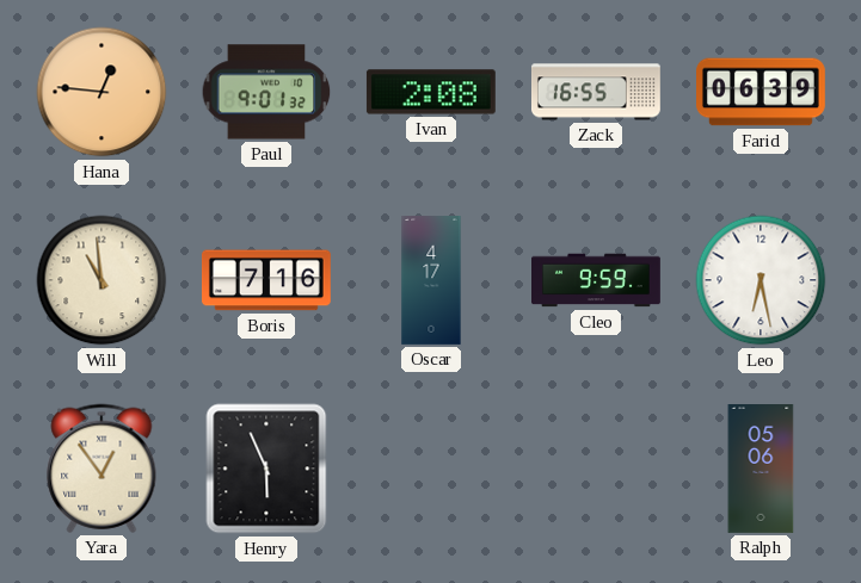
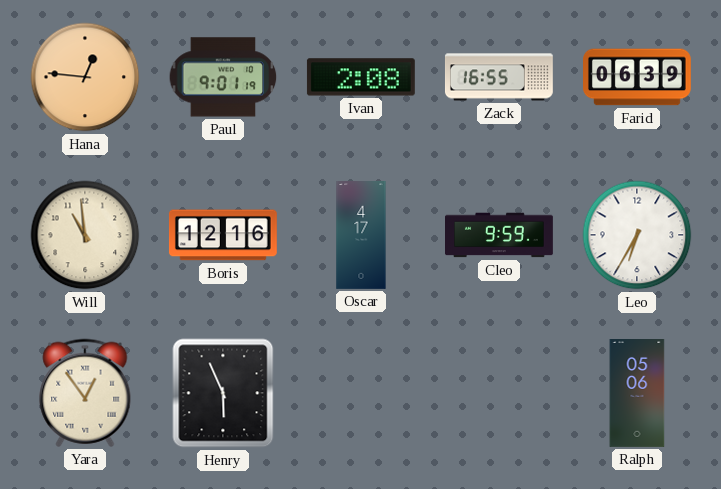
Paul: 9:01:32 -> 9:01:19
Boris: 7:16 -> 12:16
Leo: 6:28 -> 6:35
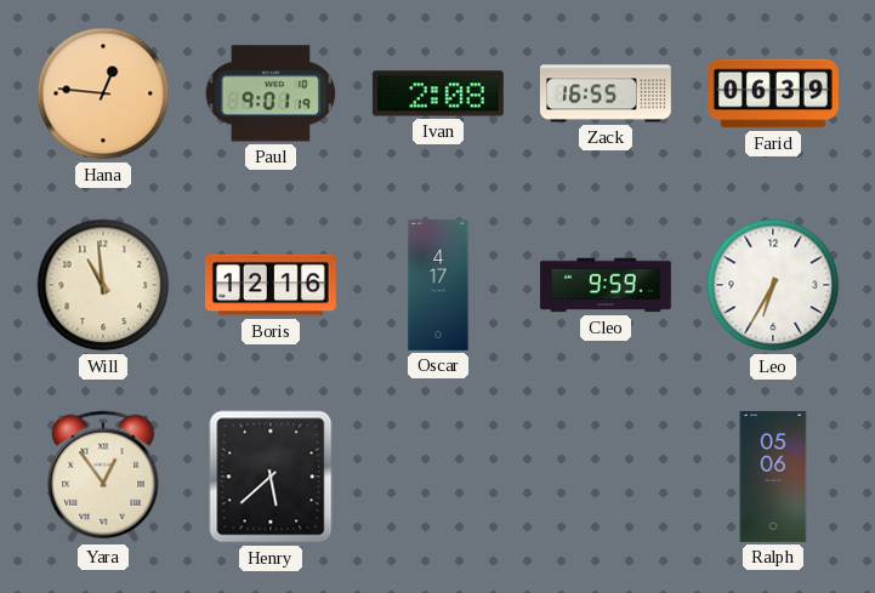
Henry: 5:56 -> 5:38
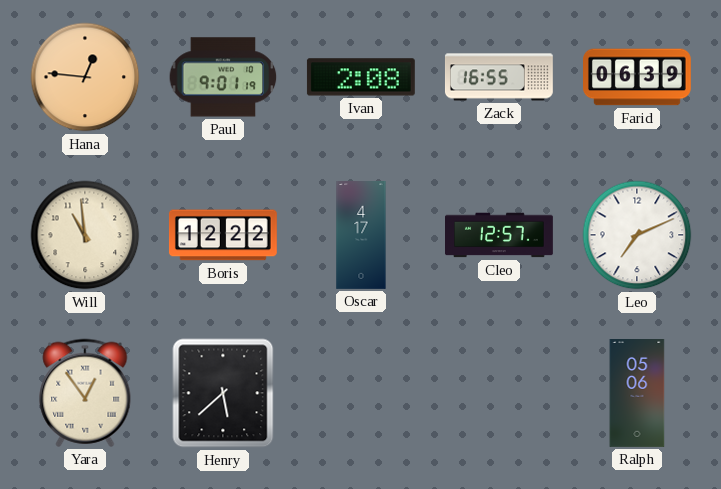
Boris: 12:16 -> 12:22
Cleo: 9:59 -> 12:57
Leo: 6:35 -> 7:11
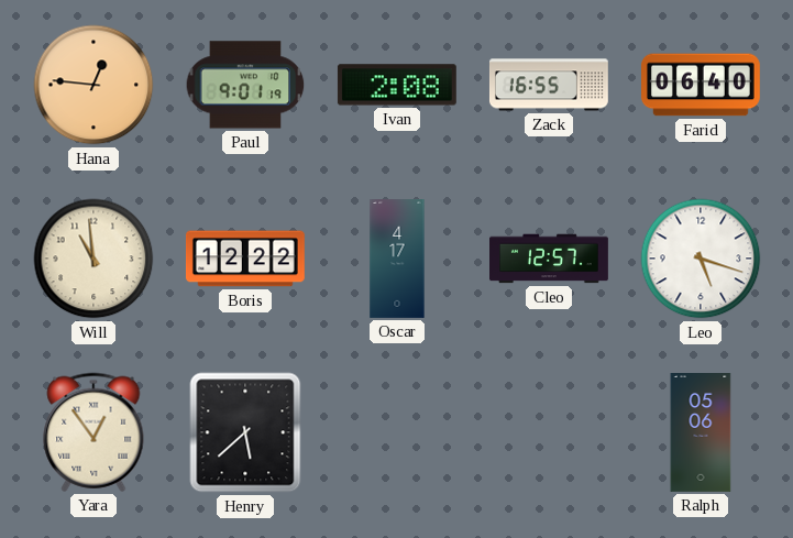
Farid: 06:39 -> 06:40
Leo: 7:11 -> 5:18
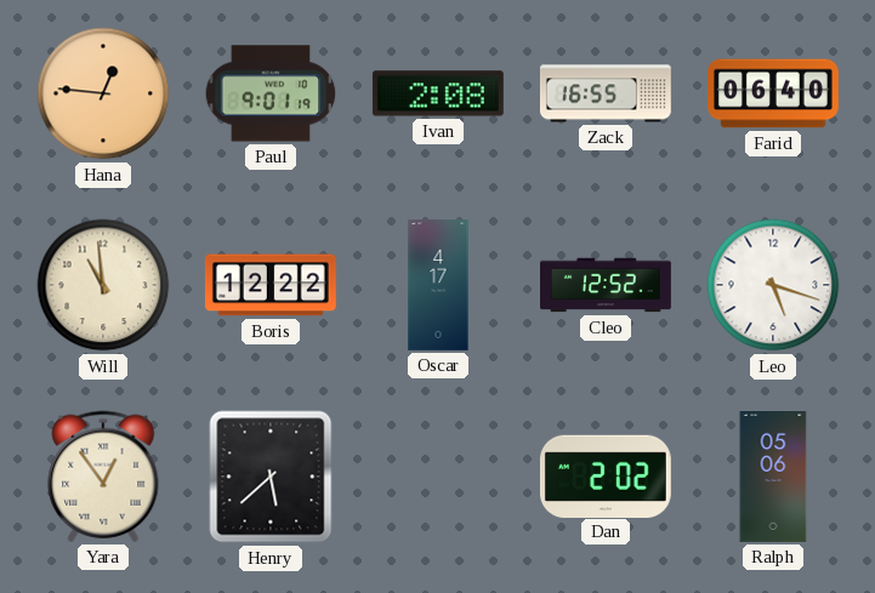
Cleo: 12:57 -> 12:52
Dan: none -> 2:02
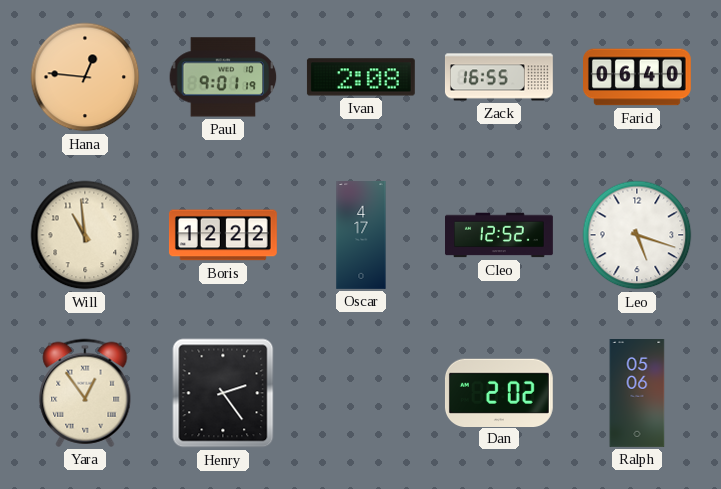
Henry: 5:38 -> 2:24
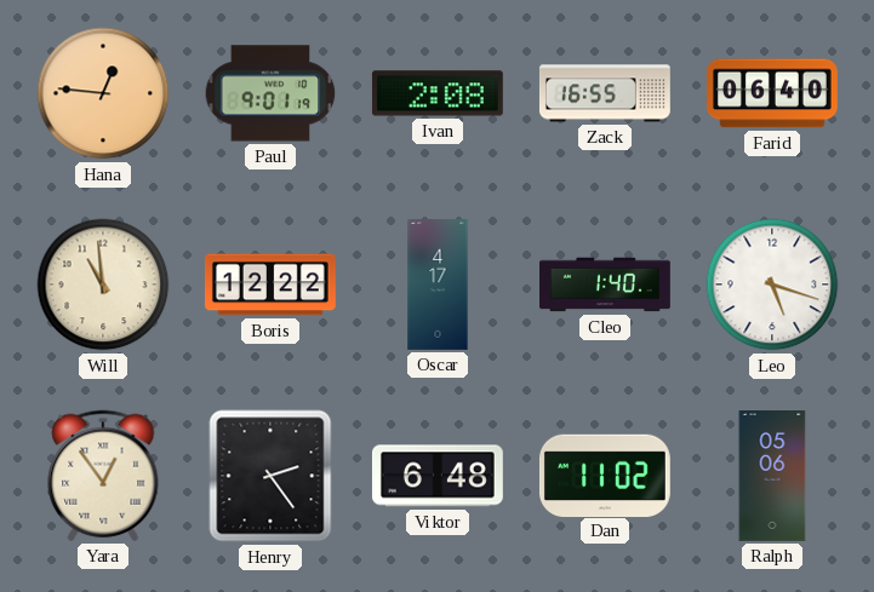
Cleo: 12:52 -> 1:40
Viktor: none -> 6:48
Dan: 2:02 -> 11:02
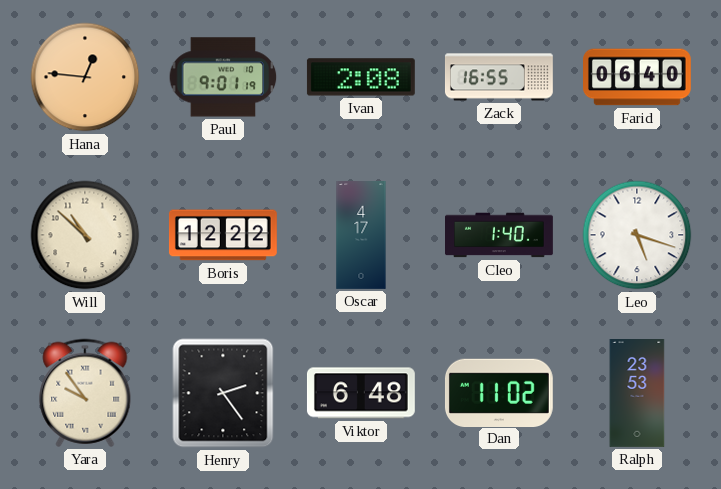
Will: 10:59 -> 10:52
Yara: 12:54 -> 9:54
Ralph: 05:06 -> 23:53
